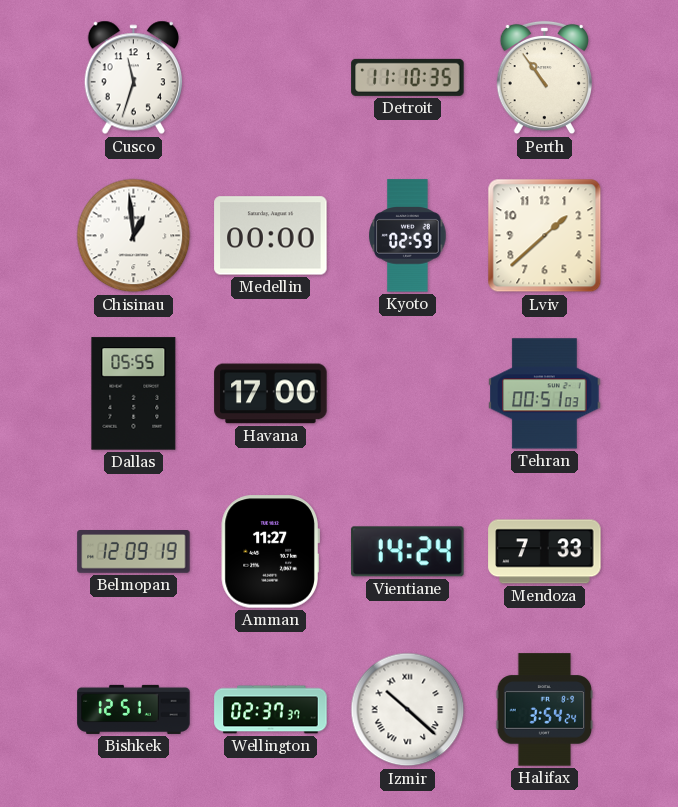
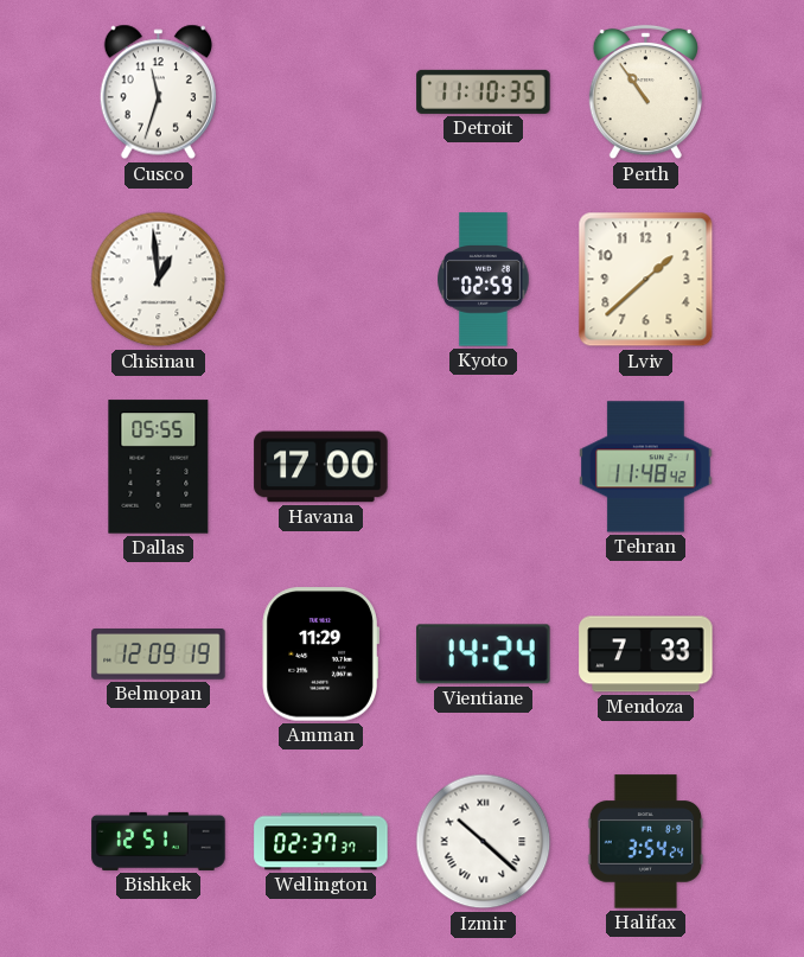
Medellin: 00:00 -> none
Tehran: 00:51 -> 11:48
Amman: 11:27 -> 11:29
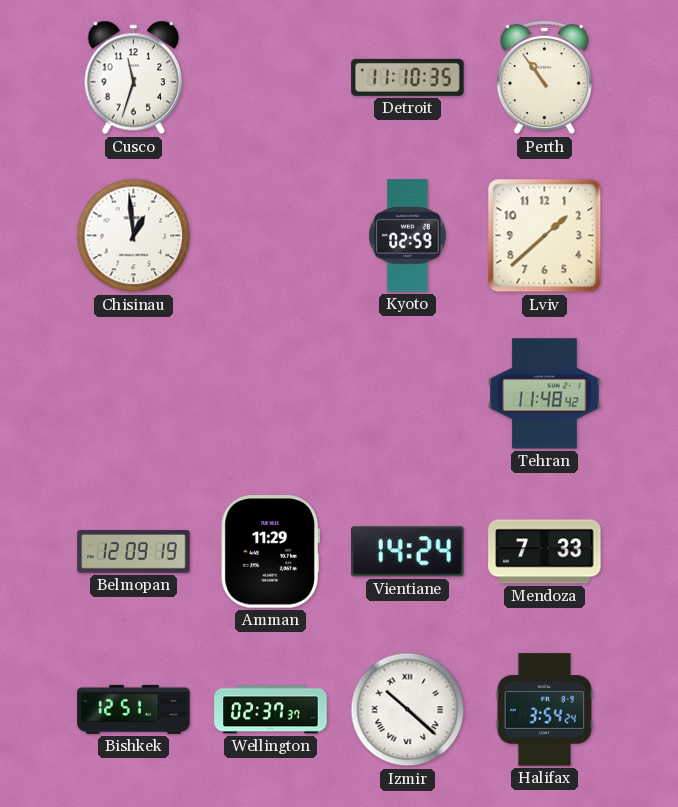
Dallas: 05:55 -> none
Havana: 17:00 -> none
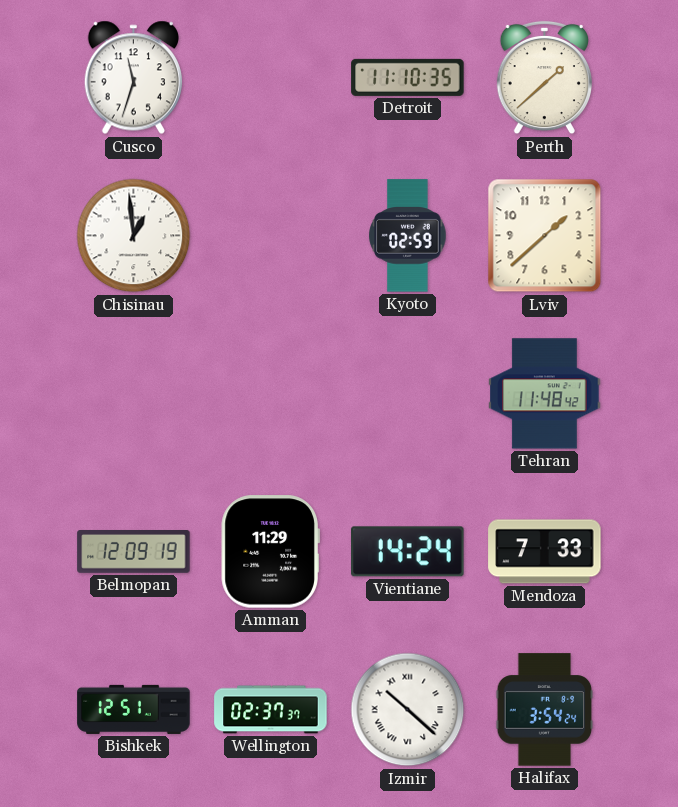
Perth: 10:54 -> 1:38
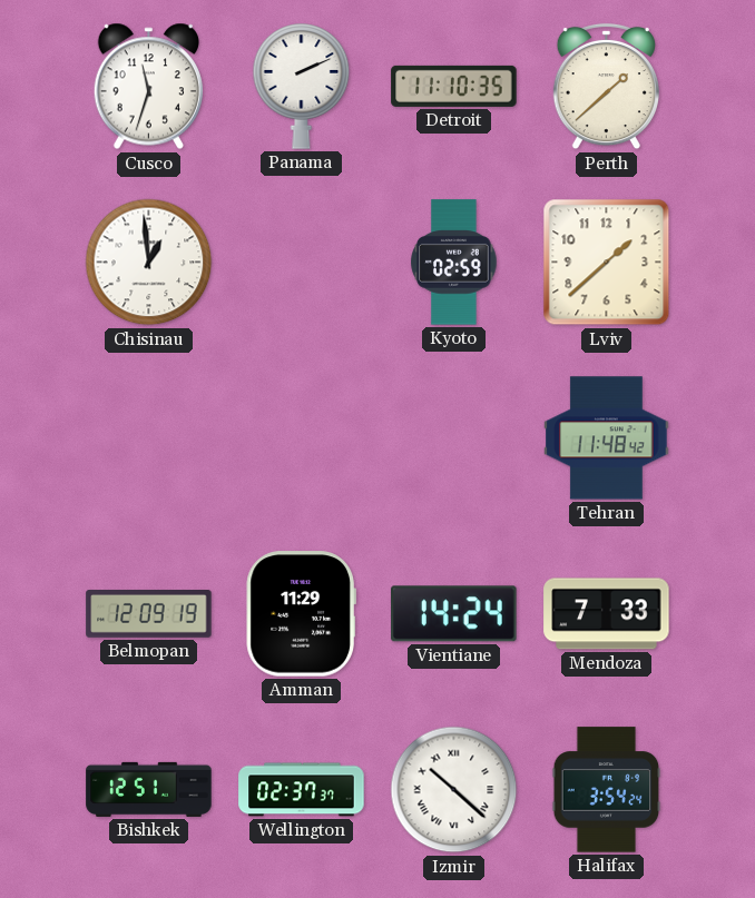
Panama: none -> 2:11
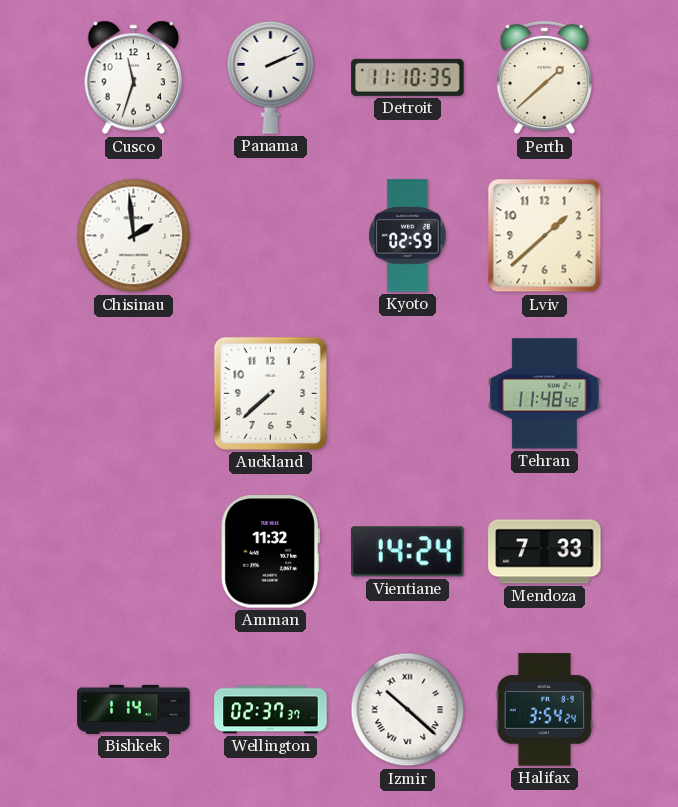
Chisinau: 12:59 -> 1:59
Auckland: none -> 7:38
Belmopan: 12:09 -> none
Amman: 11:29 -> 11:32
Bishkek: 12:51 -> 1:14
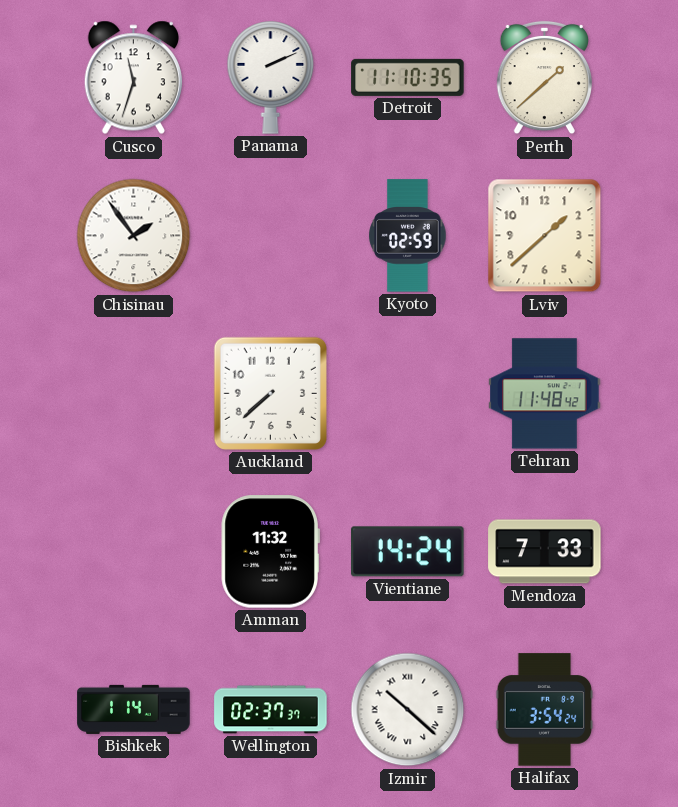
Chisinau: 1:59 -> 1:54
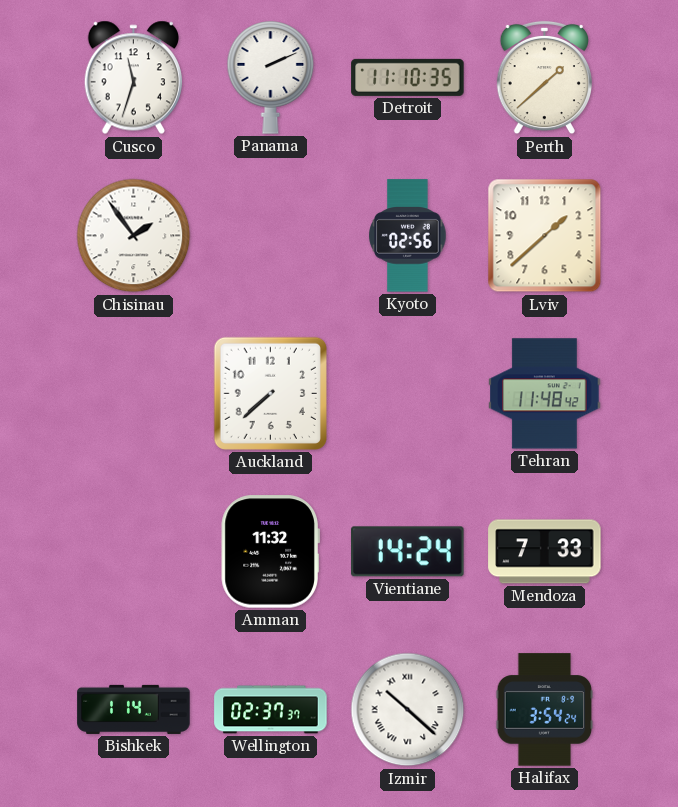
Kyoto: 02:59 -> 02:56
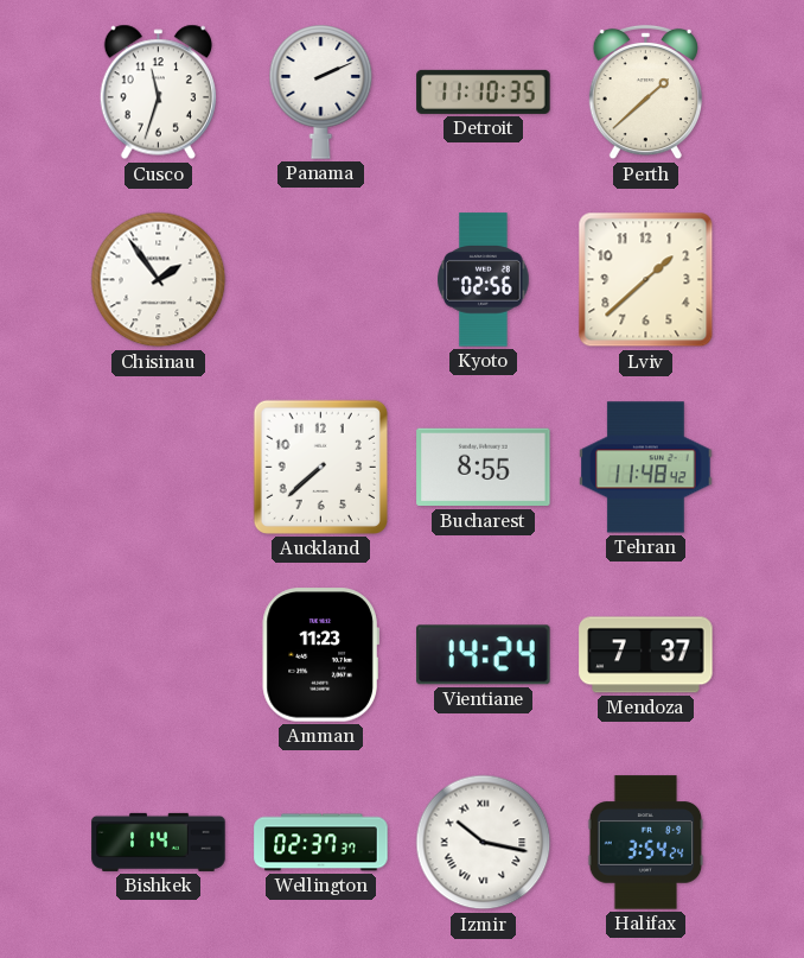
Bucharest: none -> 8:55
Amman: 11:32 -> 11:23
Mendoza: 7:33 -> 7:37
Izmir: 10:22 -> 10:17
